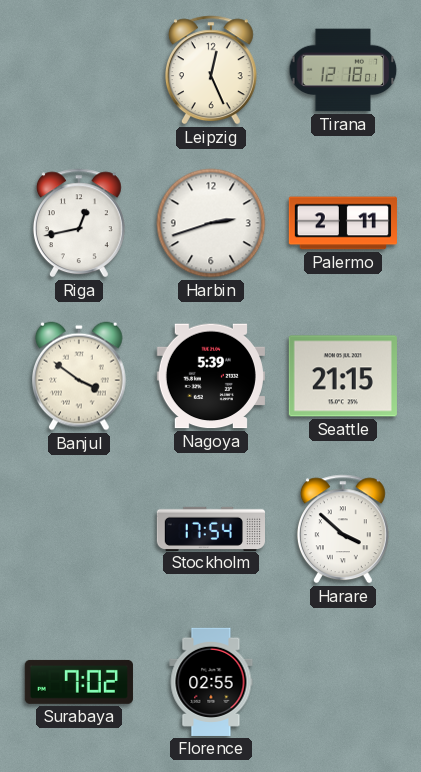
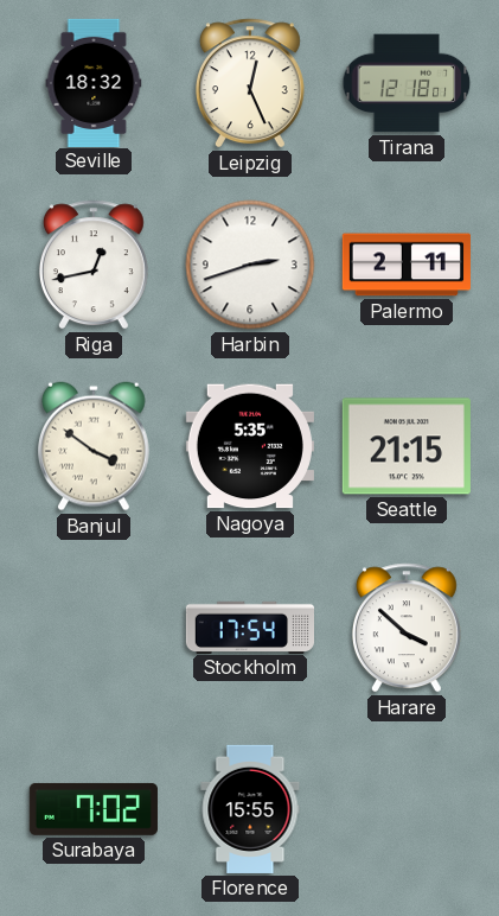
Seville: none -> 18:32
Nagoya: 5:39 -> 5:35
Florence: 02:55 -> 15:55
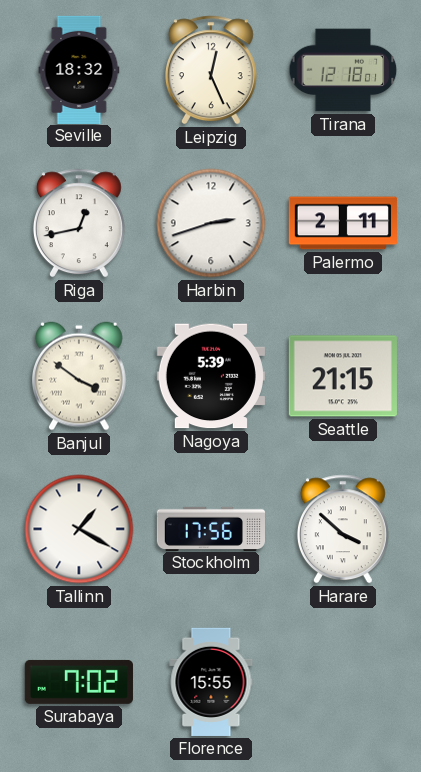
Nagoya: 5:35 -> 5:39
Tallinn: none -> 1:20
Stockholm: 17:54 -> 17:56
